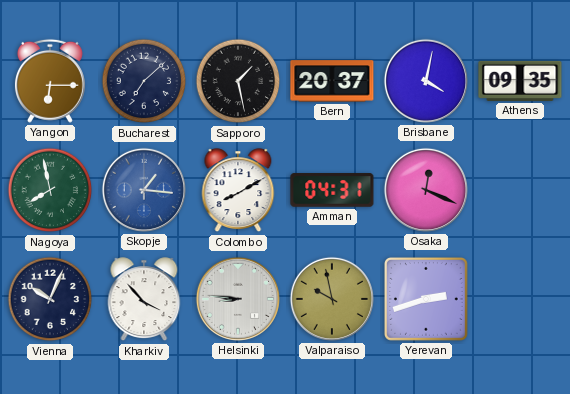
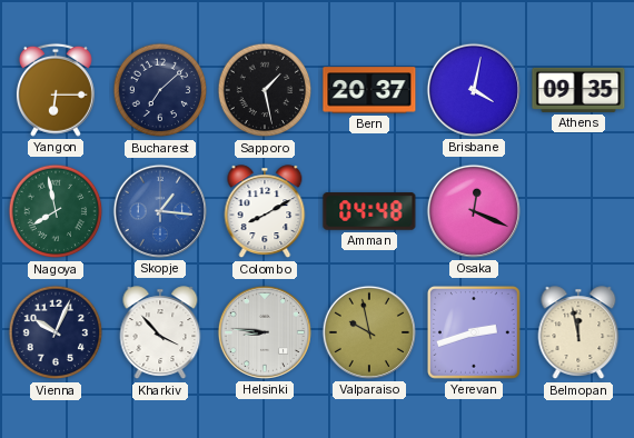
Amman: 04:31 -> 04:48
Belmopan: none -> 11:58
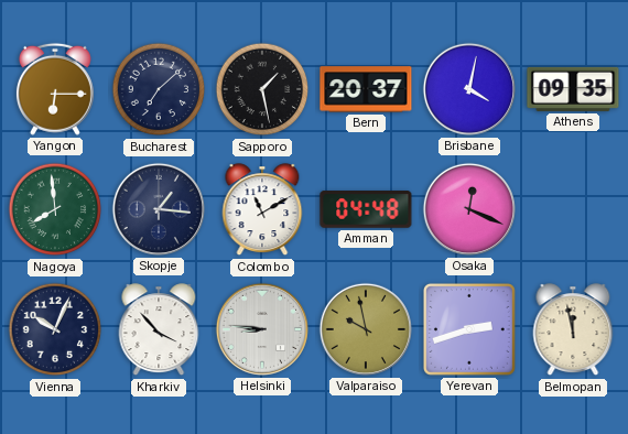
Nagoya: 7:58 -> 7:59
Skopje dial: blue -> navy
Colombo: 8:10 -> 11:10
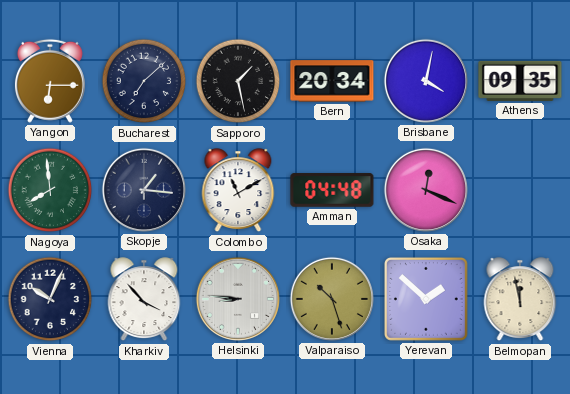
Bern: 20:37 -> 20:34
Valparaiso: 9:58 -> 10:27
Yerevan: 2:42 -> 1:52
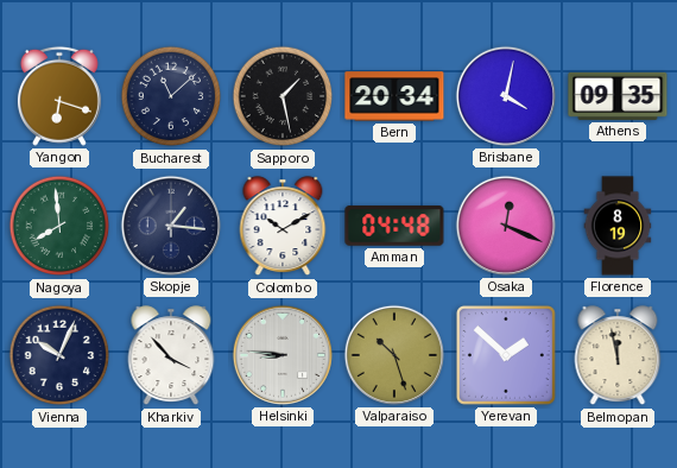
Yangon: 6:15 -> 6:18
Bucharest: 7:08 -> 11:08
Colombo: 11:10 -> 10:10
Florence: none -> 8:19
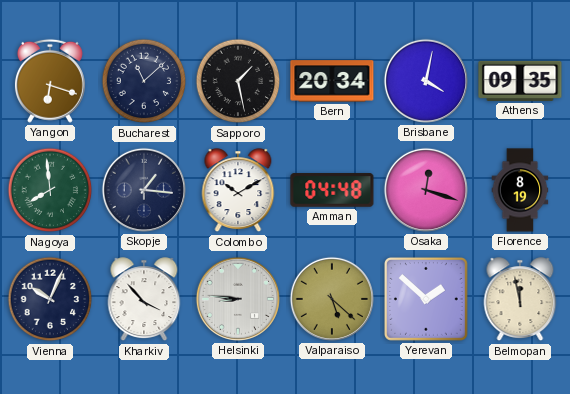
Osaka: 12:19 -> 12:18
Valparaiso: 10:27 -> 5:22
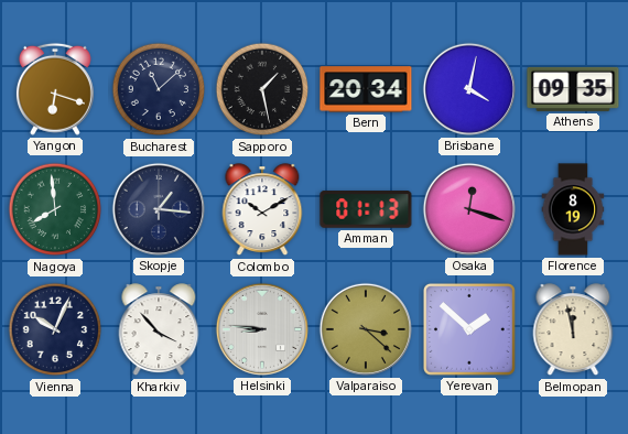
Amman: 04:48 -> 01:13
Valparaiso: 5:22 -> 3:22
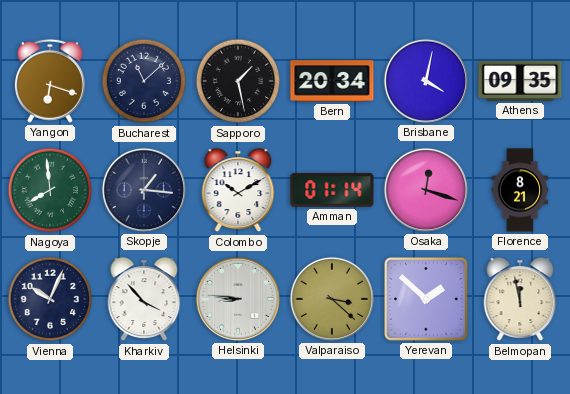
Amman: 01:13 -> 01:14
Florence: 8:19 -> 8:21
